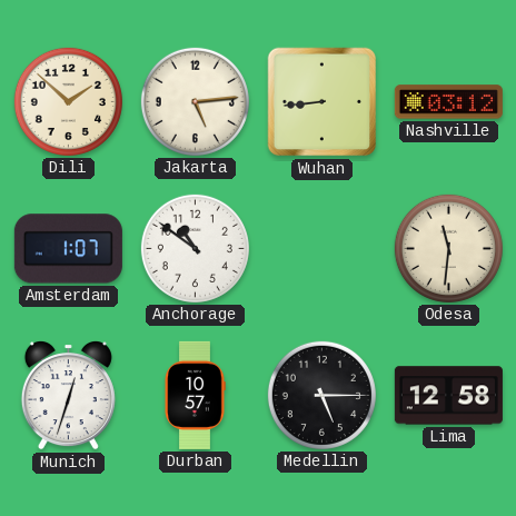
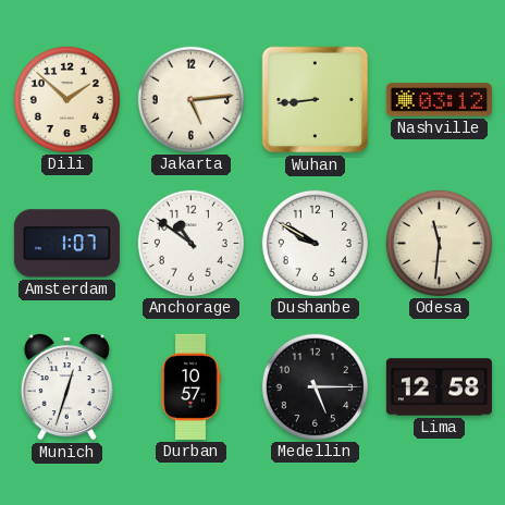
Dushanbe: none -> 9:50
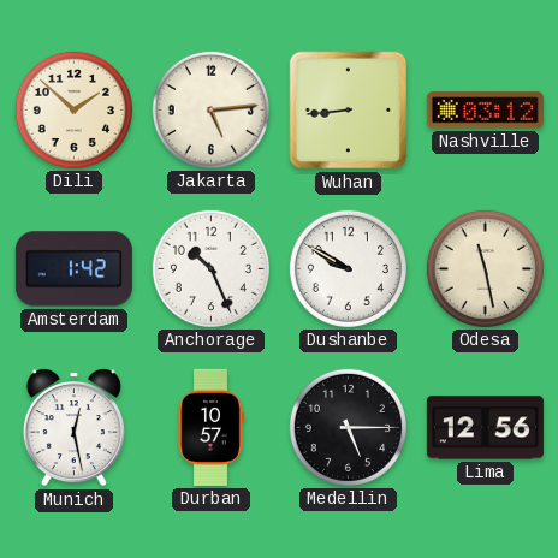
Amsterdam: 1:07 -> 1:42
Anchorage: 10:51 -> 10:26
Odesa: 11:31 -> 11:28
Munich: 12:33 -> 12:28
Lima: 12:58 -> 12:56
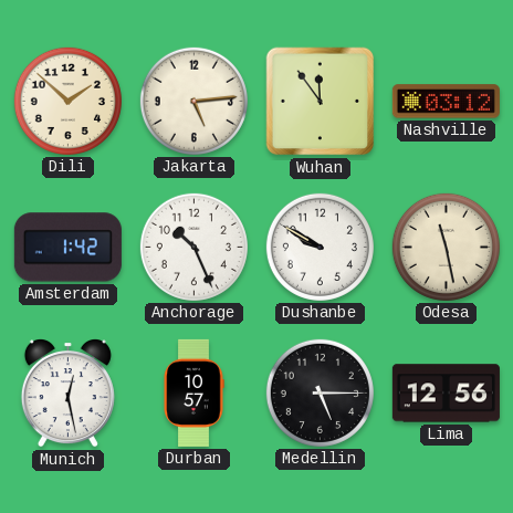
Wuhan: 8:44 -> 11:54
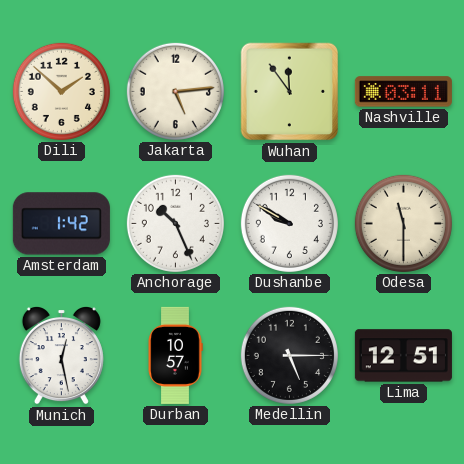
Nashville: 03:12 -> 03:11
Odesa: 11:28 -> 11:30
Lima: 12:56 -> 12:51
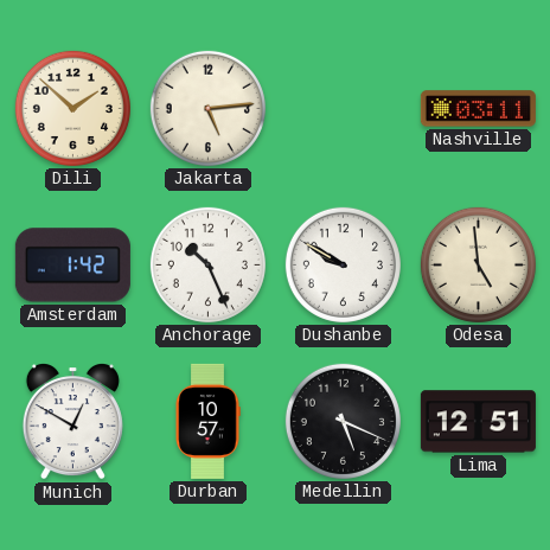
Wuhan: 11:54 -> none
Odesa: 11:30 -> 4:59
Munich: 12:28 -> 12:50
Medellin: 5:15 -> 5:19
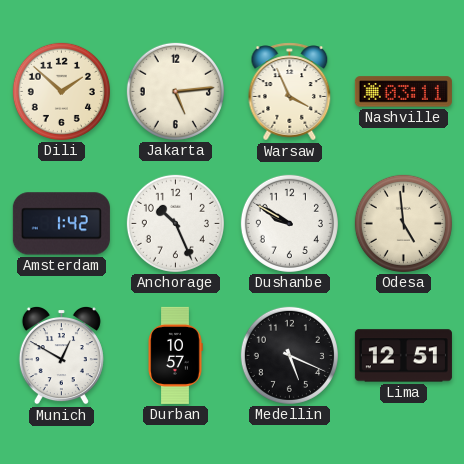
Warsaw: none -> 3:56
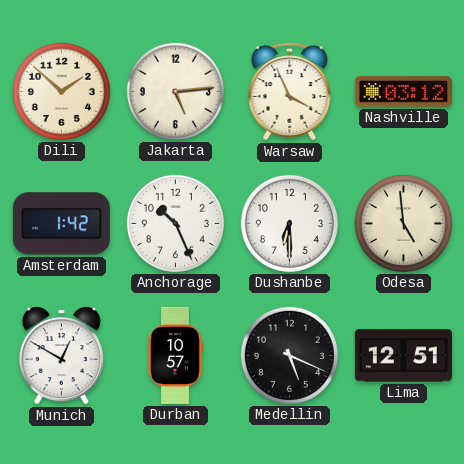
Nashville: 03:11 -> 03:12
Dushanbe: 9:50 -> 6:30
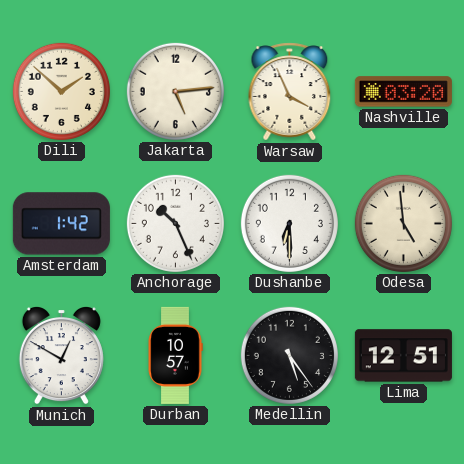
Nashville: 03:12 -> 03:20
Medellin: 5:19 -> 5:24
